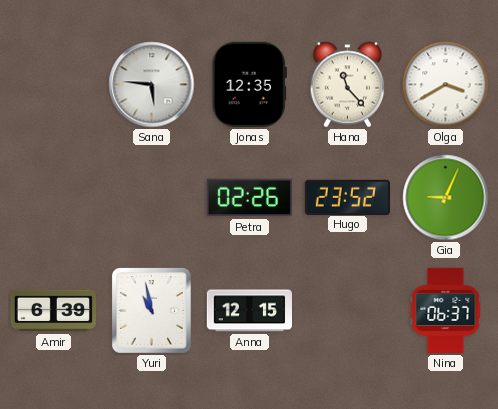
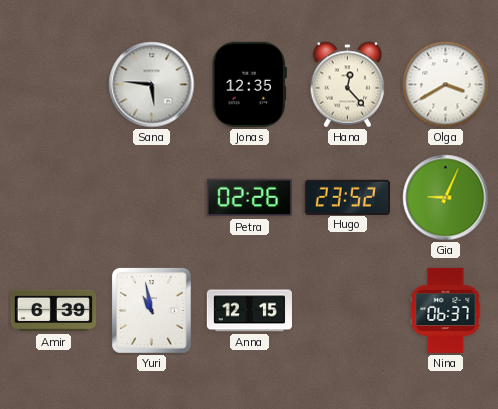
Hana: 11:23 -> 12:23
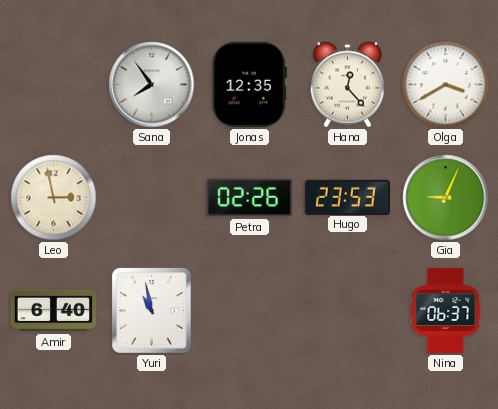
Sana: 5:46 -> 7:54
Leo: none -> 2:58
Hugo: 23:52 -> 23:53
Amir: 6:39 -> 6:40
Anna: 12:15 -> none
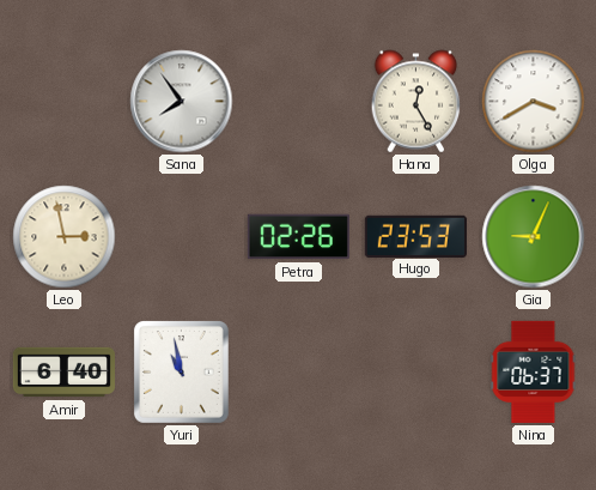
Jonas: 12:35 -> none
Hana: 12:23 -> 12:25
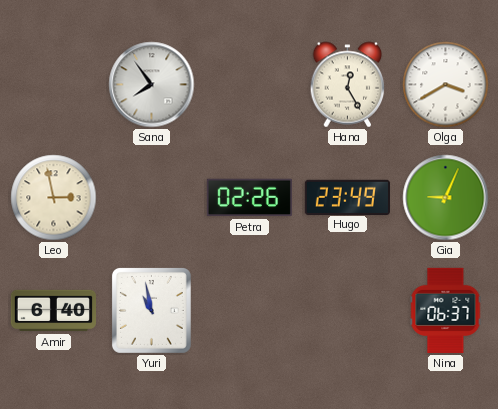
Hugo: 23:53 -> 23:49
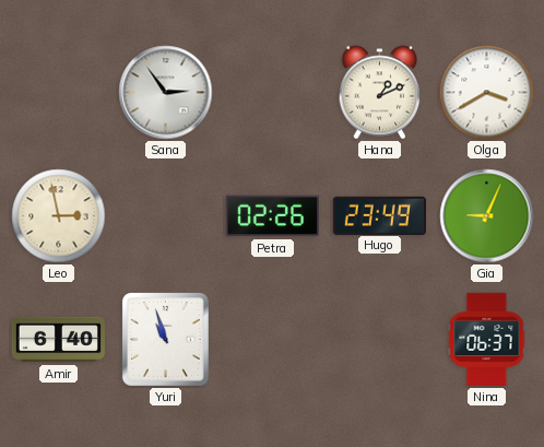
Sana: 7:54 -> 2:54
Hana: 12:25 -> 1:11
Yuri: 10:58 -> 10:57
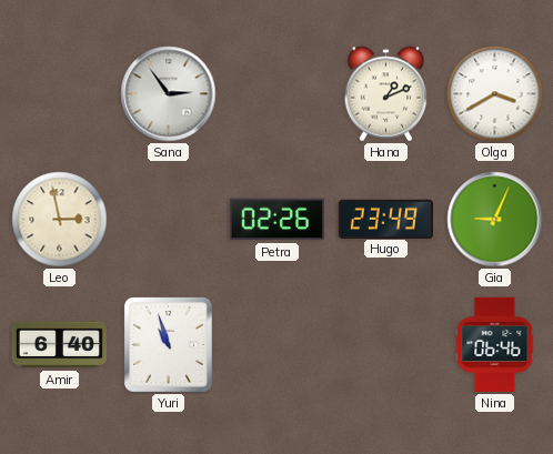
Nina: 06:37 -> 06:46
